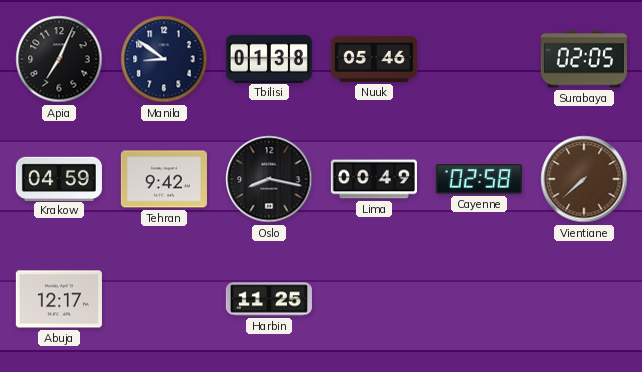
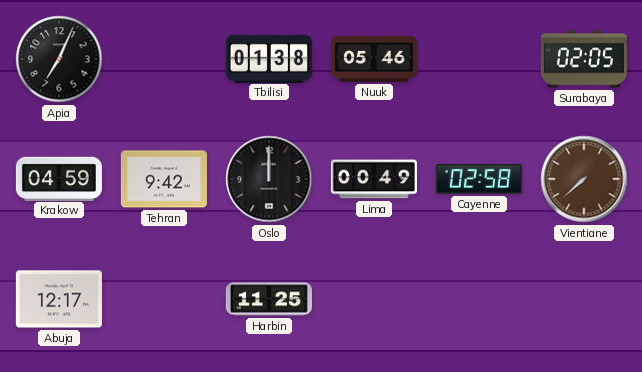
Manila: 8:51 -> none
Oslo: 8:17 -> 12:00
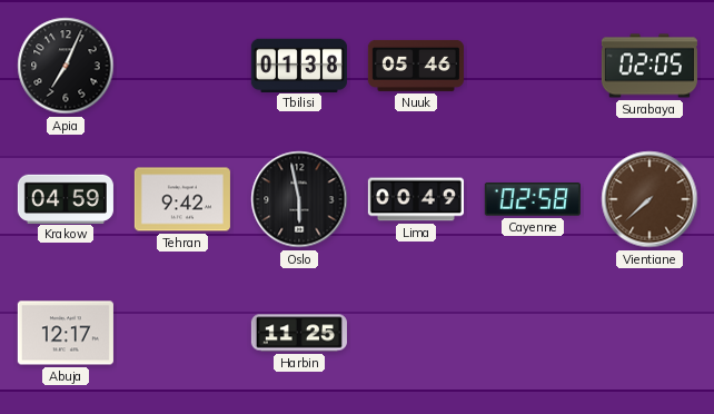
Oslo: 12:00 -> 5:58
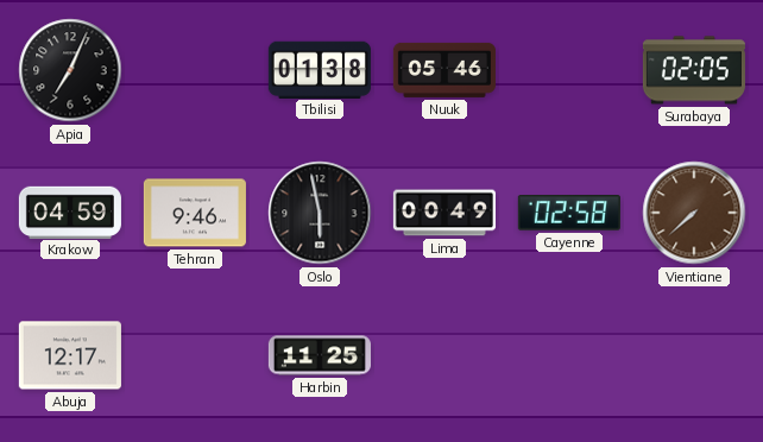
Tehran: 9:42 -> 9:46
